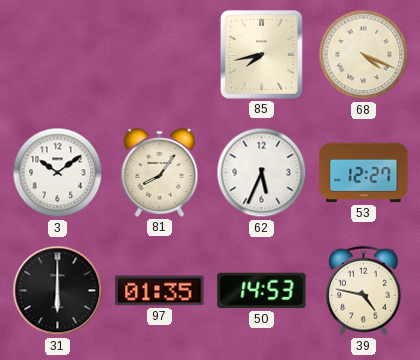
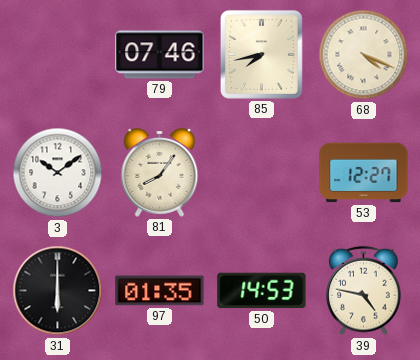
79: none -> 07:46
62: 5:34 -> none
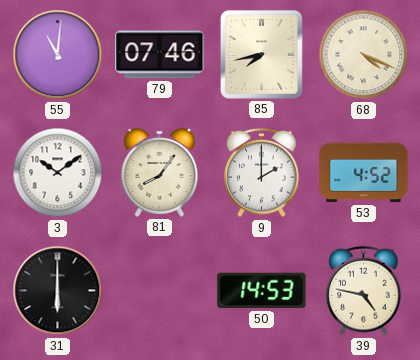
55: none -> 11:01
9: none -> 2:00
53: 12:27 -> 4:52
97: 01:35 -> none
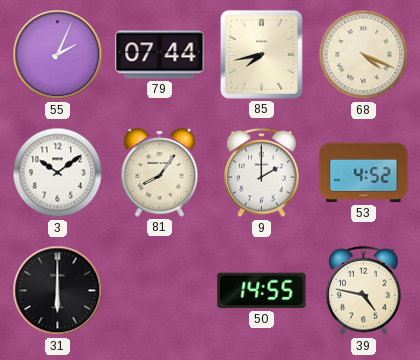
55: 11:01 -> 2:04
79: 07:46 -> 07:44
50: 14:53 -> 14:55
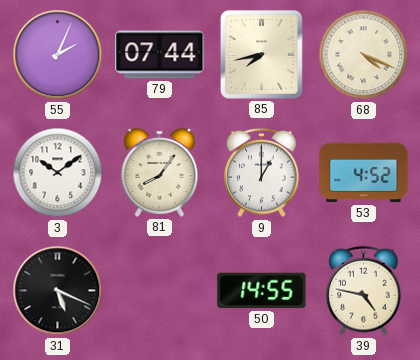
9: 2:00 -> 1:00
31: 6:00 -> 5:19
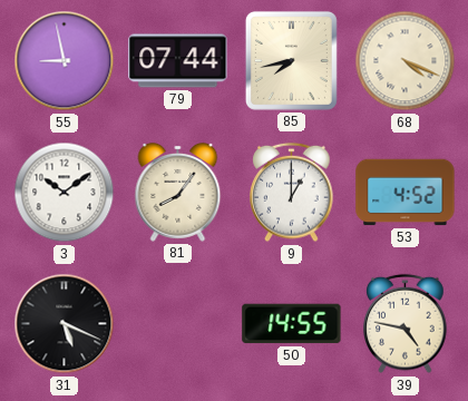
55: 2:04 -> 8:58
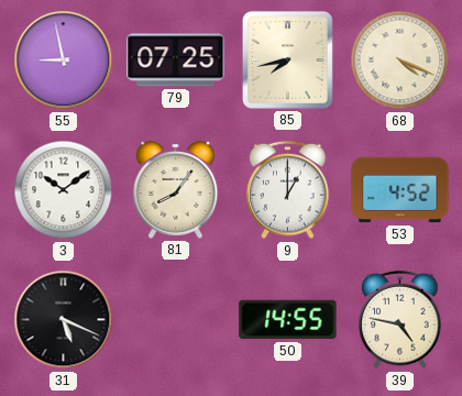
79: 07:44 -> 07:25
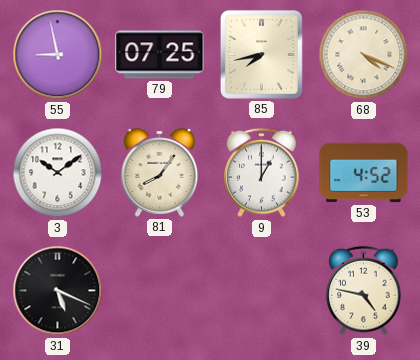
50: 14:55 -> none
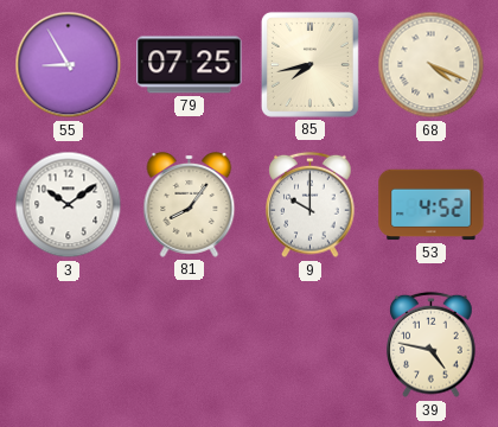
55: 8:58 -> 8:55
9: 1:00 -> 10:00
31: 5:19 -> none
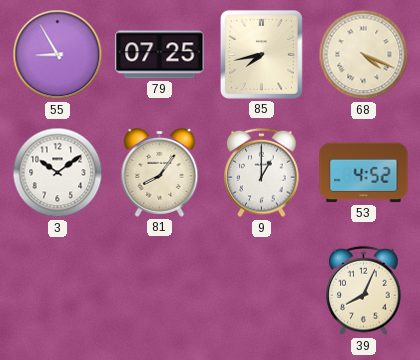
9: 10:00 -> 1:00
39: 4:47 -> 8:04
